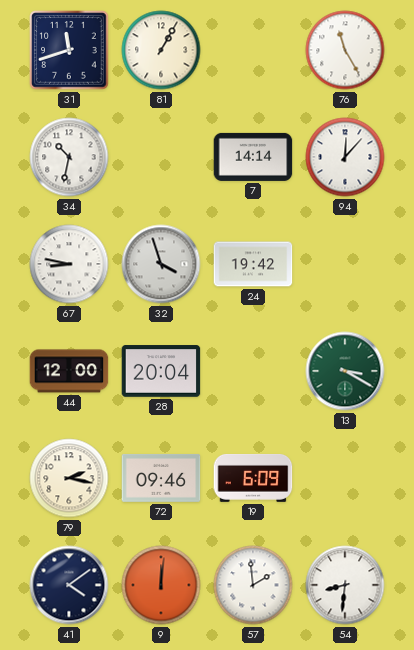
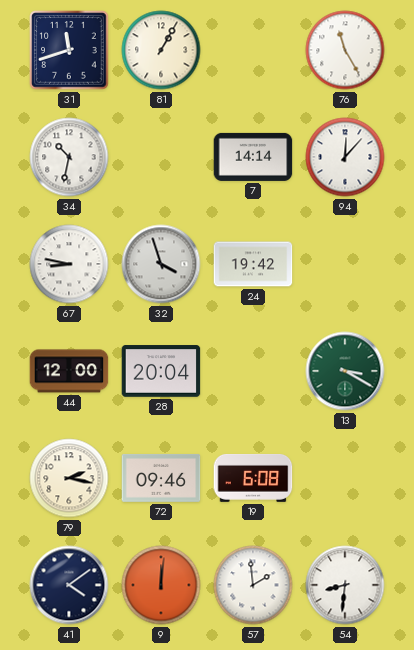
19: 6:09 -> 6:08
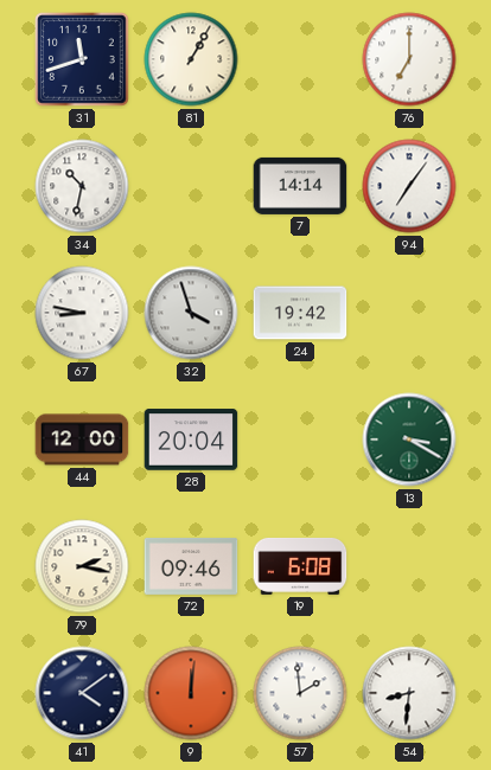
76: 11:25 -> 7:00
94: 12:07 -> 7:06
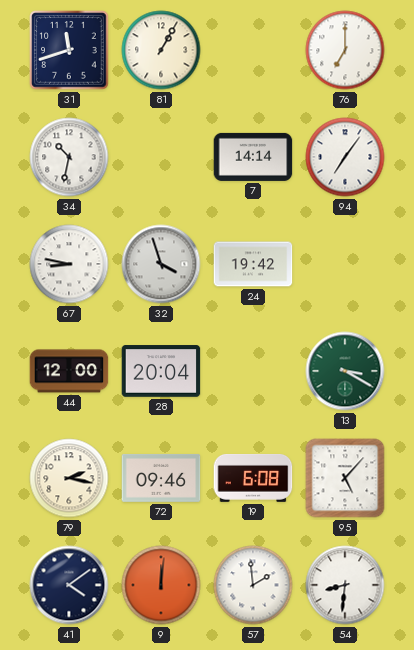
95: none -> 5:07
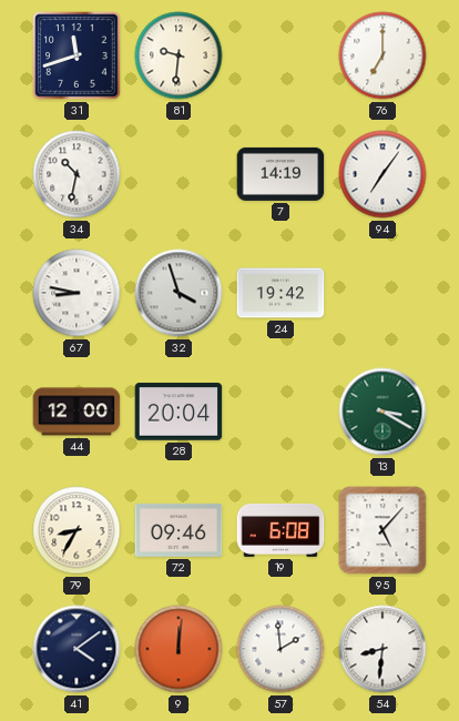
81: 1:05 -> 9:31
7: 14:14 -> 14:19
79: 2:17 -> 8:35
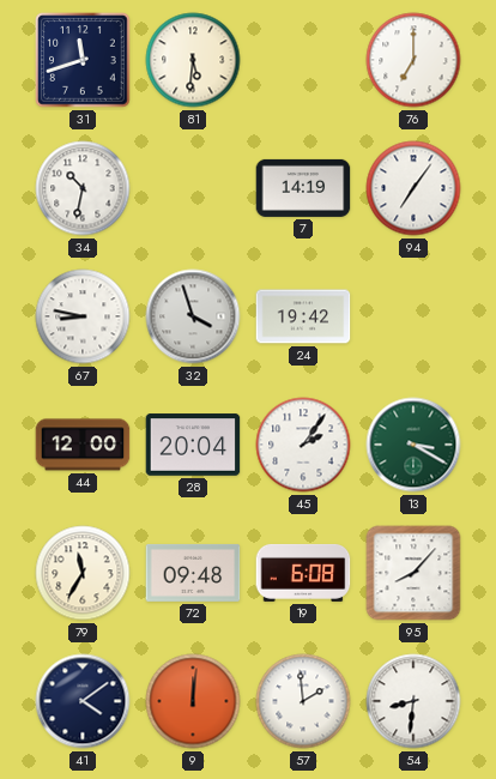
81: 9:31 -> 5:31
45: none -> 2:06
79: 8:35 -> 11:35
72: 09:46 -> 09:48
95: 5:07 -> 8:07
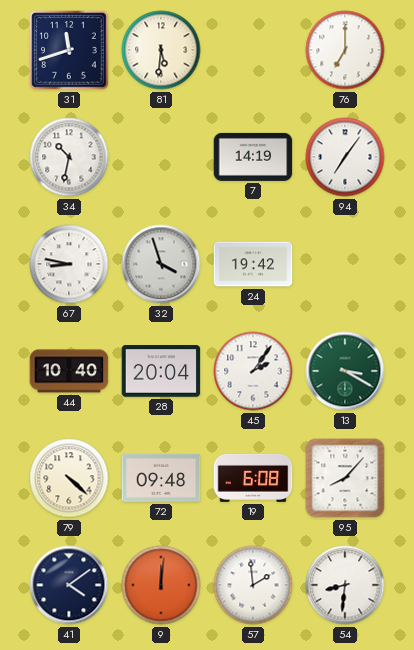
44: 12:00 -> 10:40
79: 11:35 -> 4:22
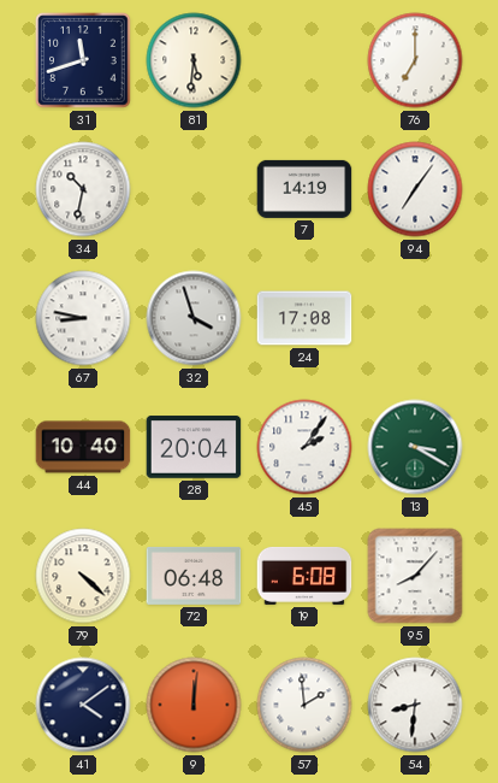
24: 19:42 -> 17:08
72: 09:48 -> 06:48
